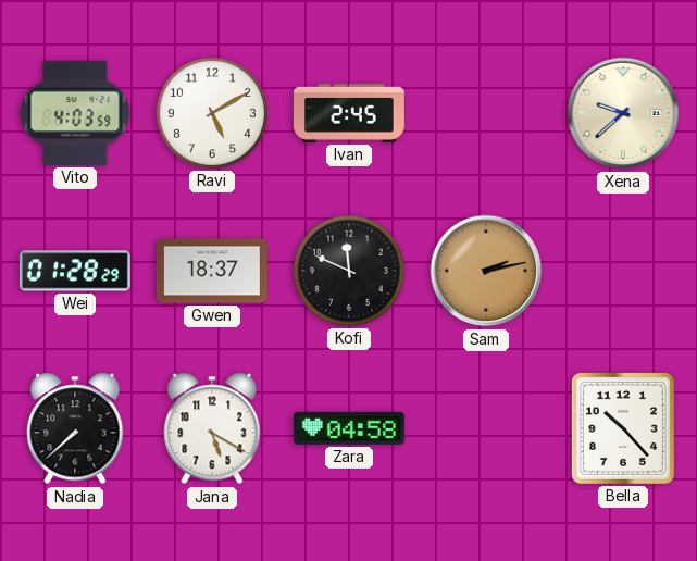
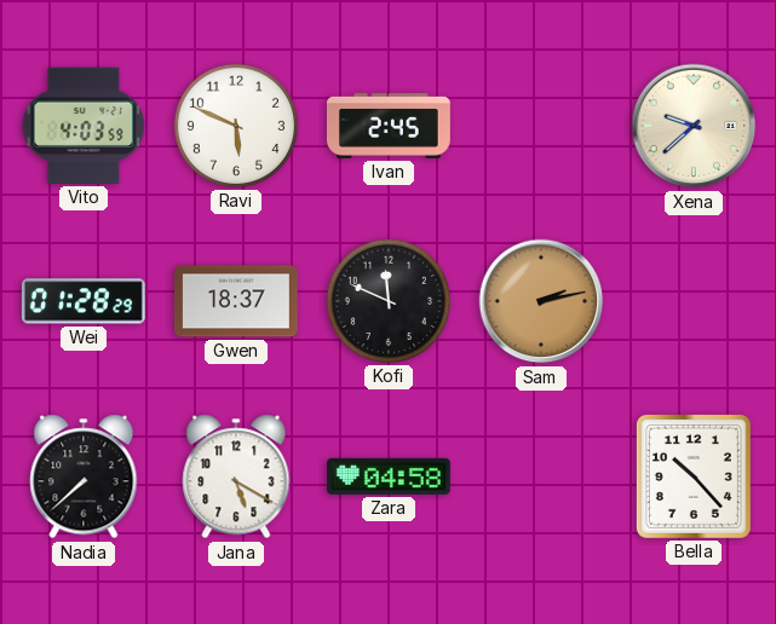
Ravi: 5:10 -> 5:49
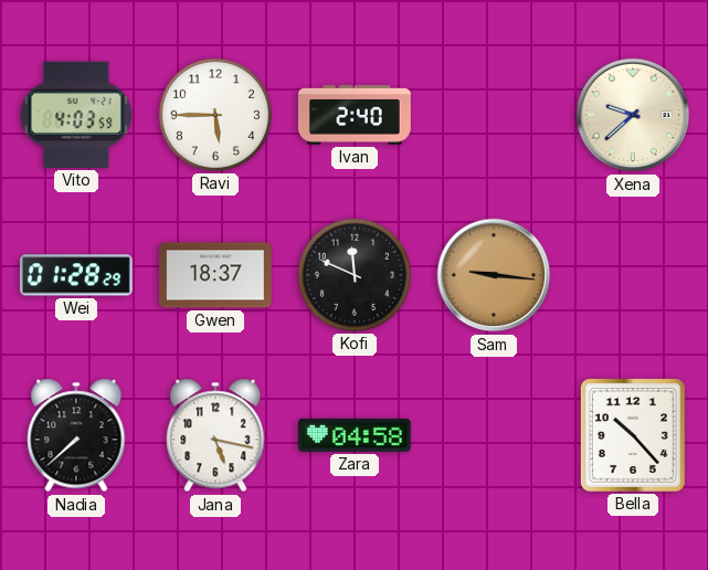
Ravi: 5:49 -> 5:45
Ivan: 2:45 -> 2:40
Sam: 2:13 -> 9:16
Jana: 5:20 -> 5:17
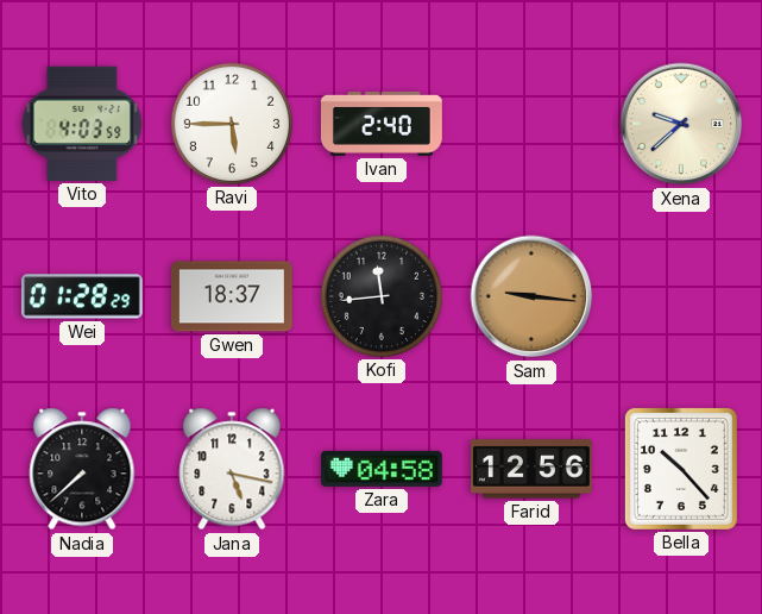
Kofi: 11:49 -> 11:44
Farid: none -> 12:56
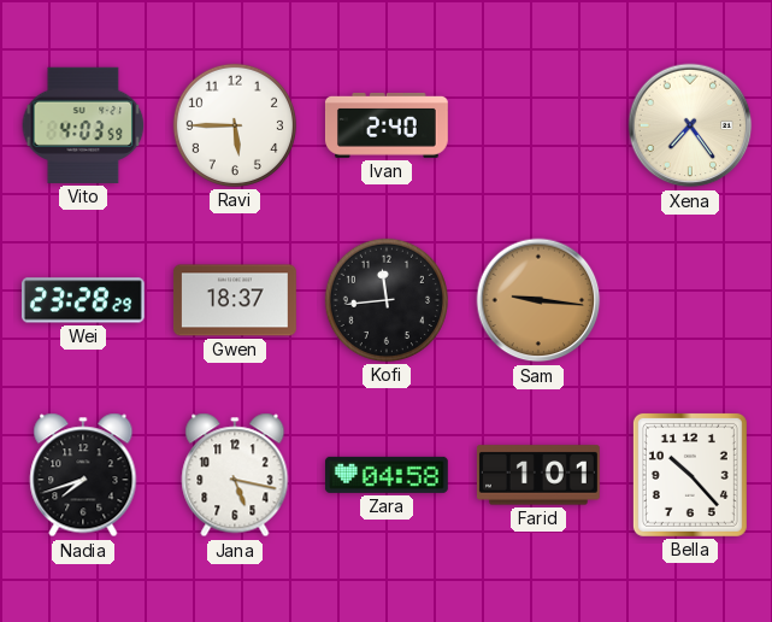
Xena: 9:38 -> 7:24
Wei: 01:28 -> 23:28
Nadia: 7:38 -> 7:42
Farid: 12:56 -> 1:01
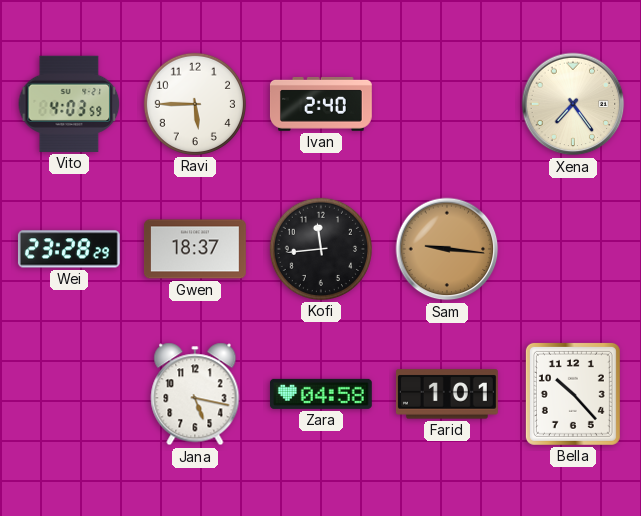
Nadia: 7:42 -> none
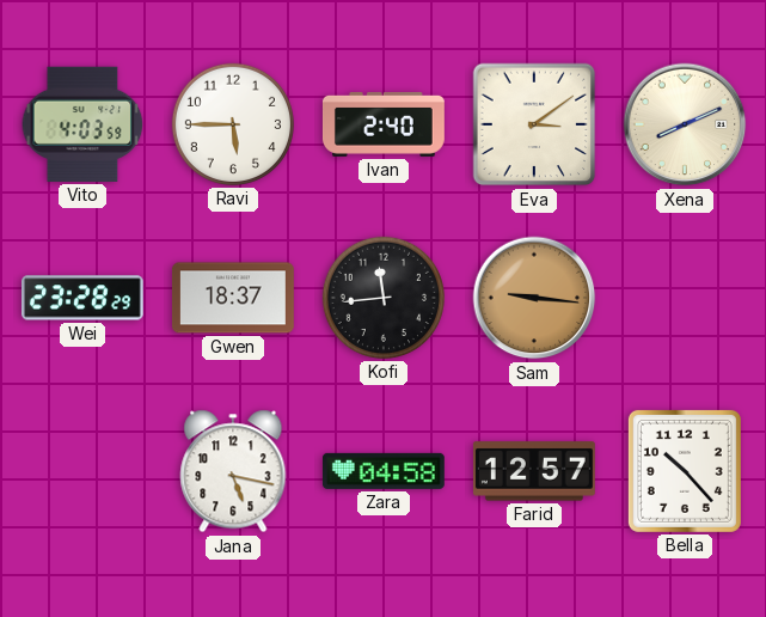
Eva: none -> 3:09
Xena: 7:24 -> 8:11
Farid: 1:01 -> 12:57
